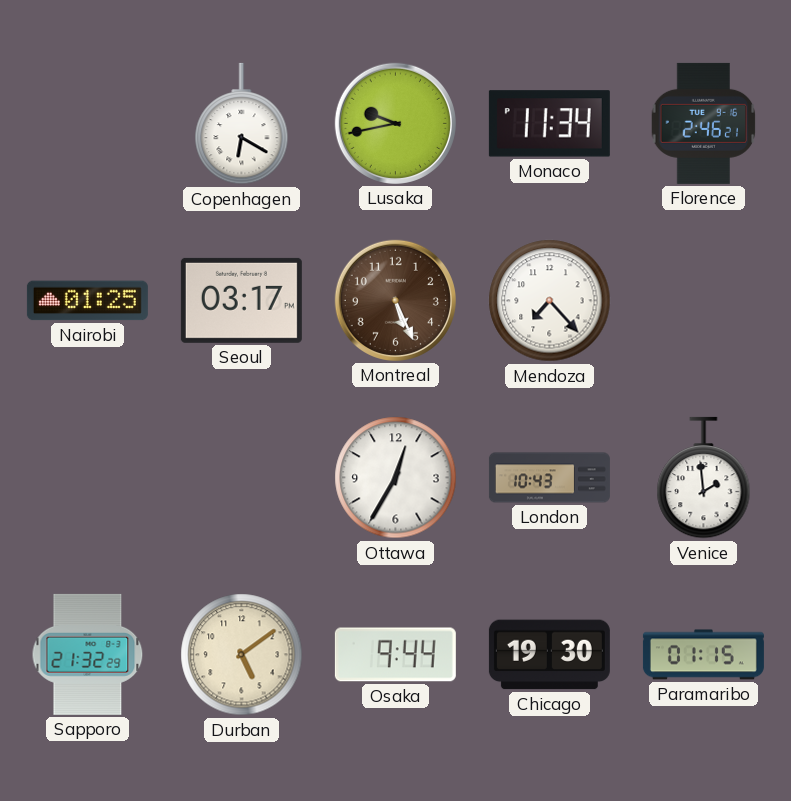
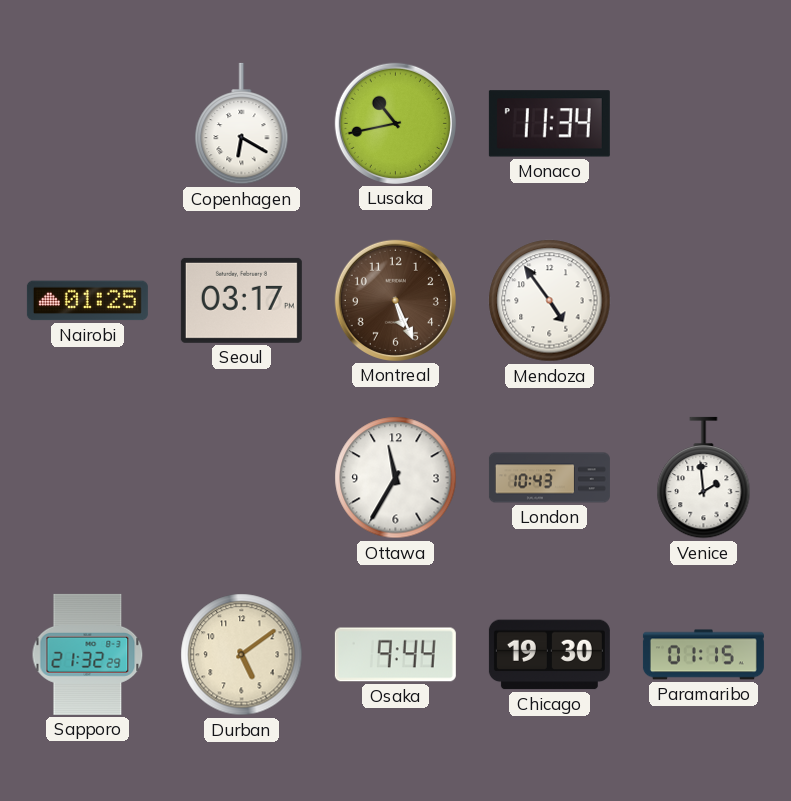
Lusaka: 9:43 -> 10:43
Florence: 2:46 -> none
Mendoza: 7:23 -> 4:54
Ottawa: 12:35 -> 11:35
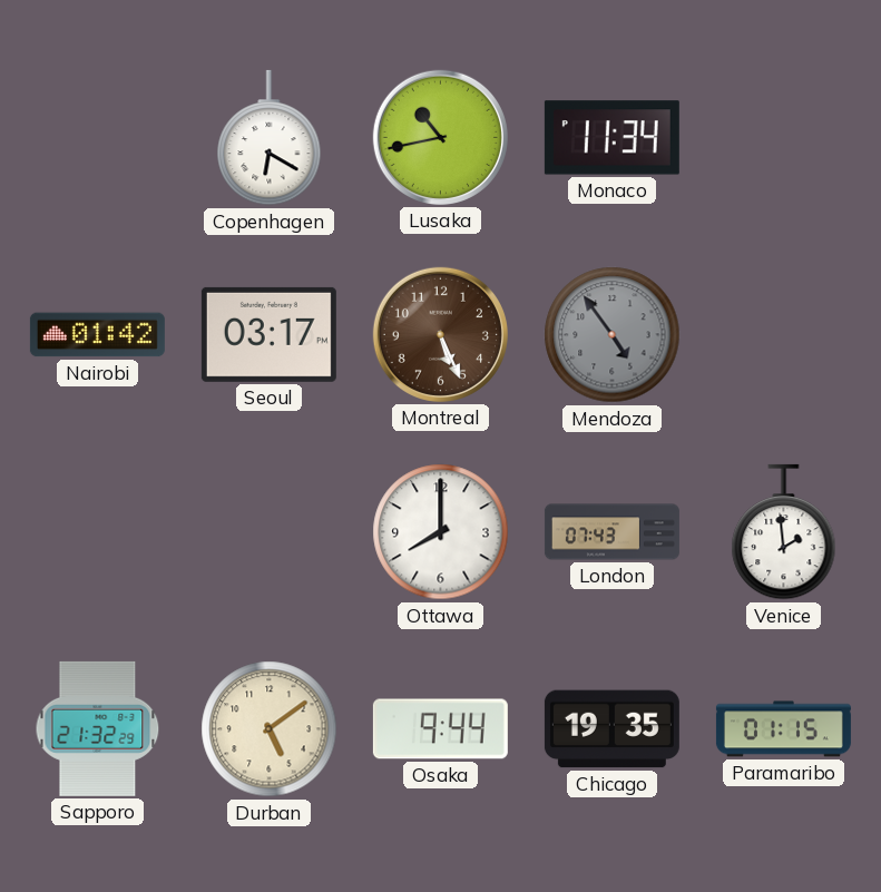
Nairobi: 01:25 -> 01:42
Mendoza dial: white -> grey
Ottawa: 11:35 -> 8:00
London: 10:43 -> 07:43
Chicago: 19:30 -> 19:35
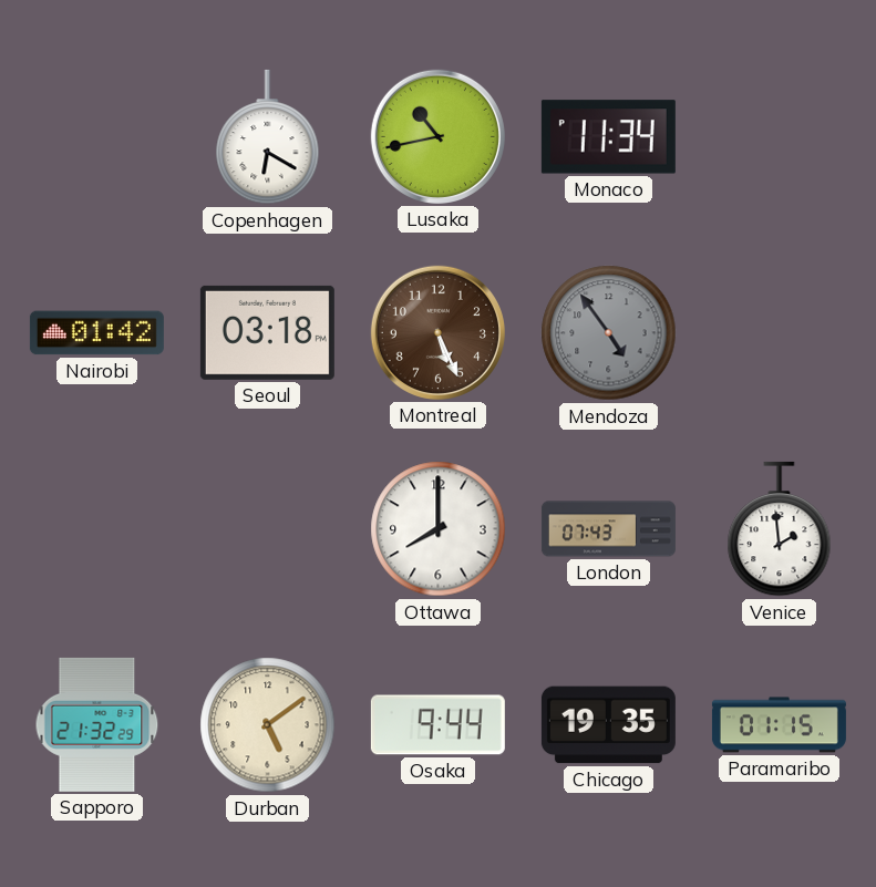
Seoul: 03:17 -> 03:18
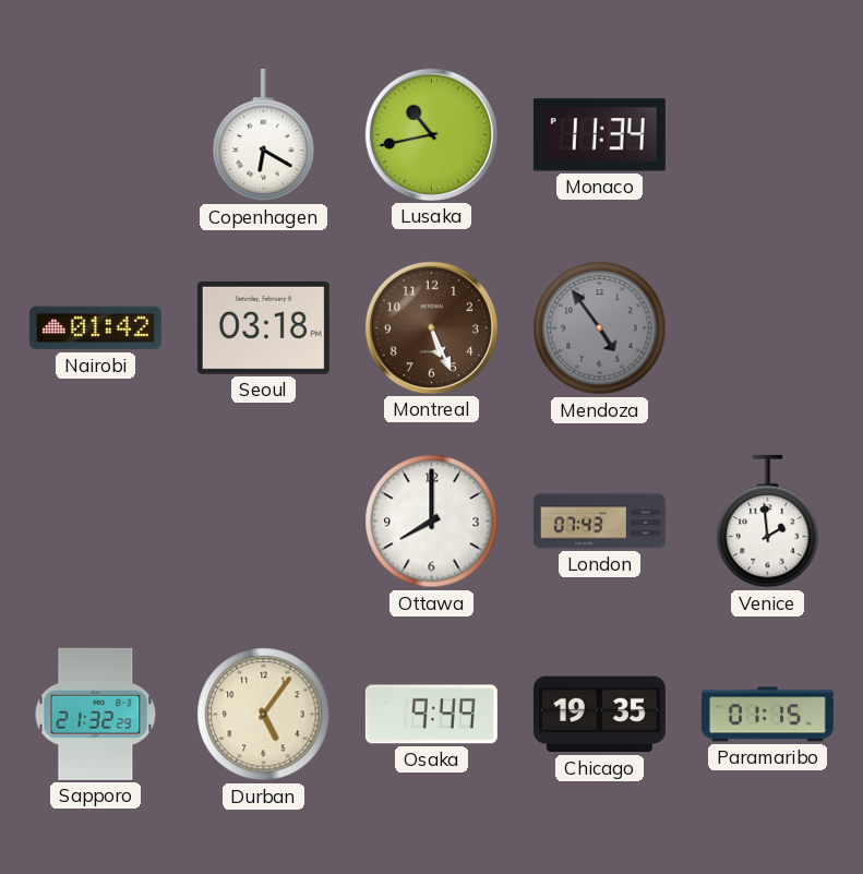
Durban: 5:09 -> 5:06
Osaka: 9:44 -> 9:49
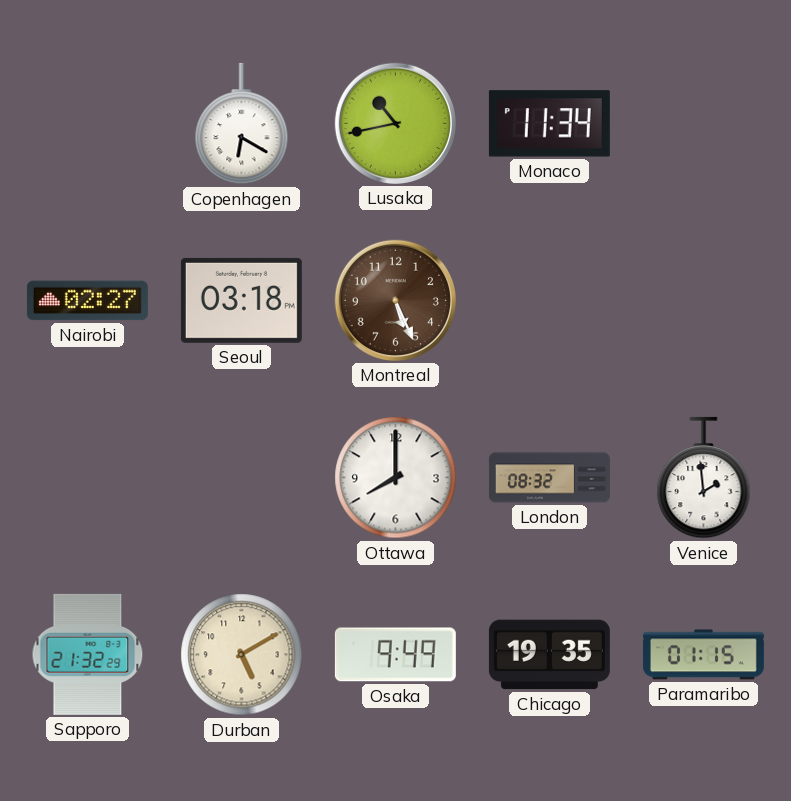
Nairobi: 01:42 -> 02:27
Mendoza: 4:54 -> none
London: 07:43 -> 08:32
Durban: 5:06 -> 5:10
